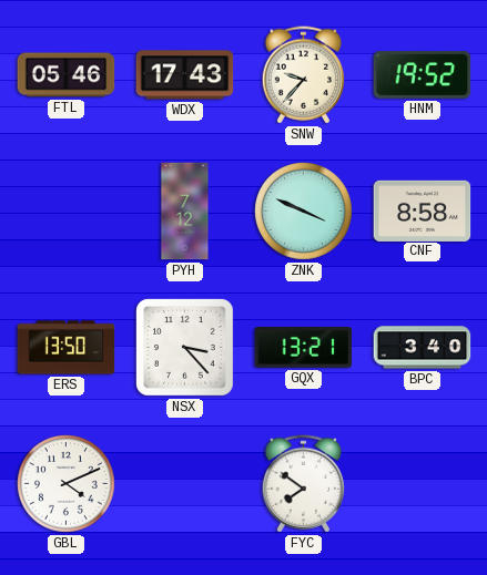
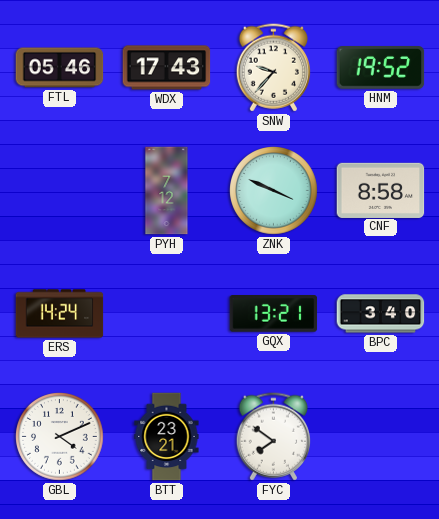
ERS: 13:50 -> 14:24
NSX: 3:23 -> none
BTT: none -> 23:21
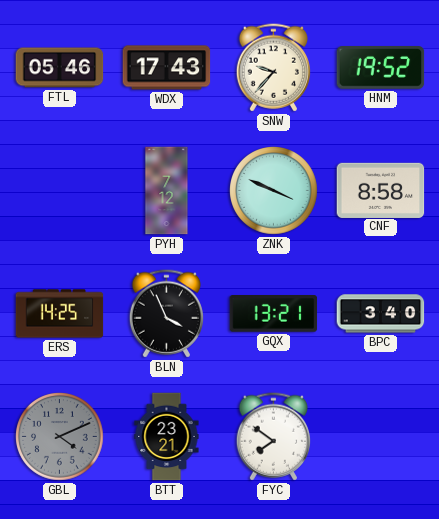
ERS: 14:24 -> 14:25
BLN: none -> 3:56
GBL dial: white -> grey
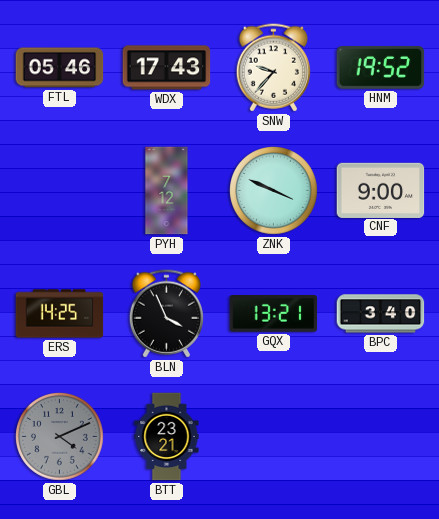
CNF: 8:58 -> 9:00
FYC: 7:51 -> none
